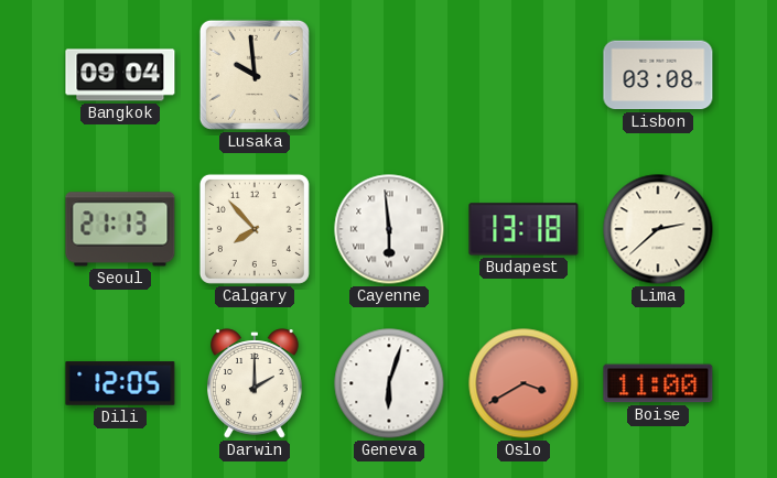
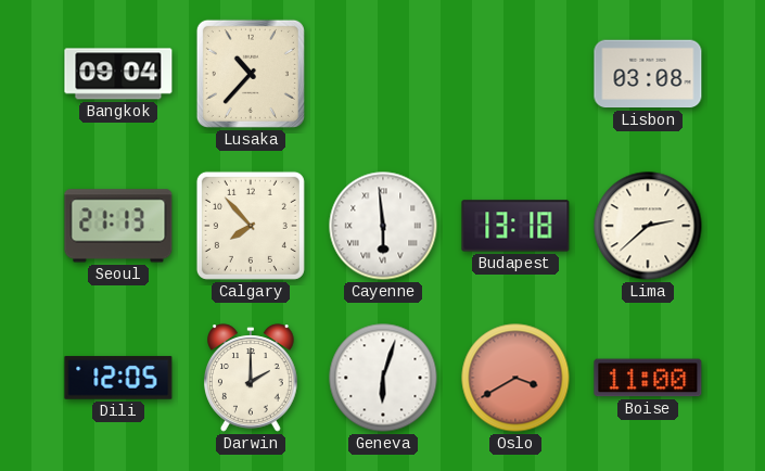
Lusaka: 9:59 -> 10:37
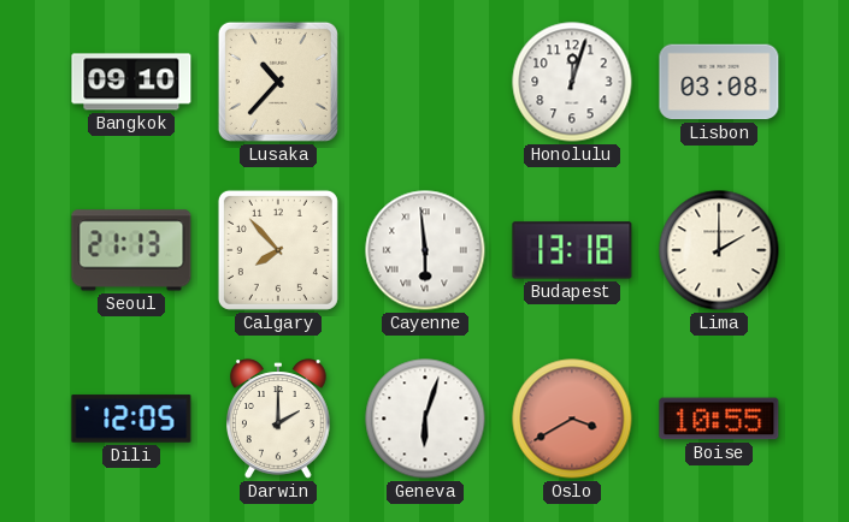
Bangkok: 09:04 -> 09:10
Honolulu: none -> 12:03
Lima: 2:38 -> 2:00
Boise: 11:00 -> 10:55
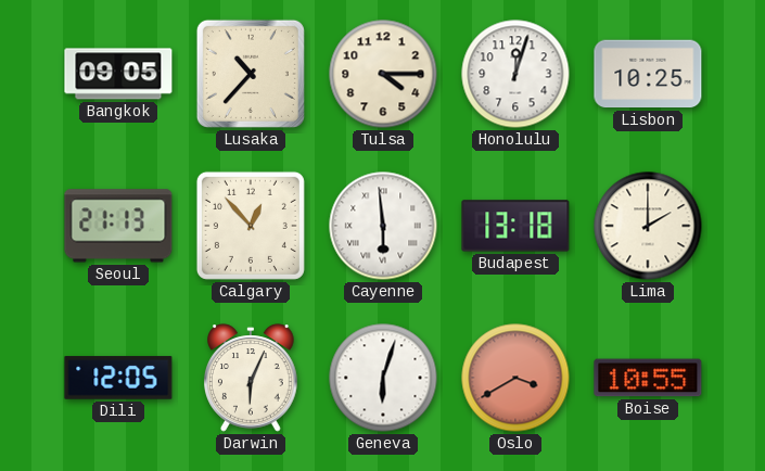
Bangkok: 09:10 -> 09:05
Tulsa: none -> 4:15
Lisbon: 03:08 -> 10:25
Calgary: 7:53 -> 12:53
Darwin: 2:00 -> 6:04
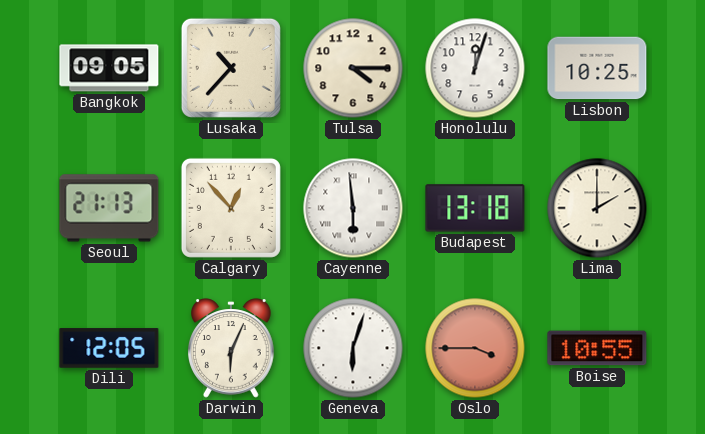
Oslo: 3:40 -> 3:45
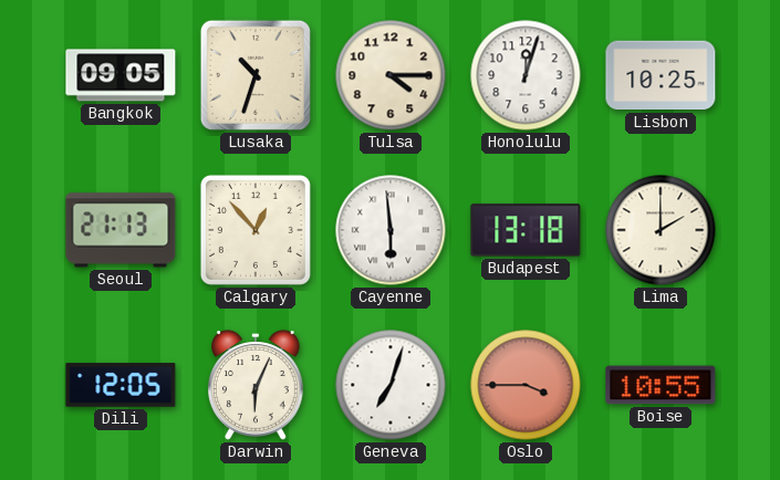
Lusaka: 10:37 -> 10:33
Geneva: 6:03 -> 7:03
